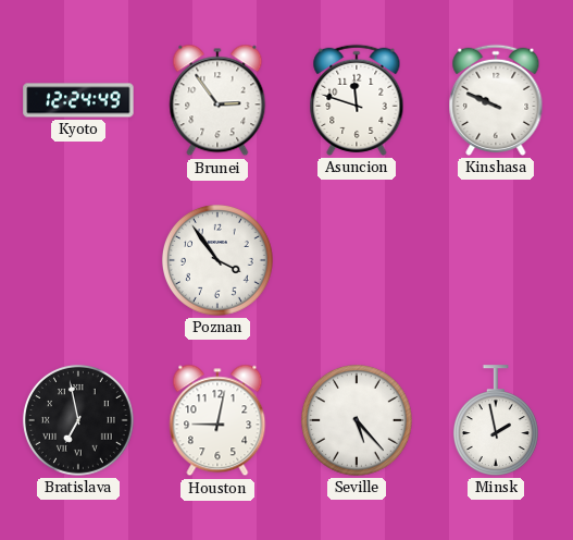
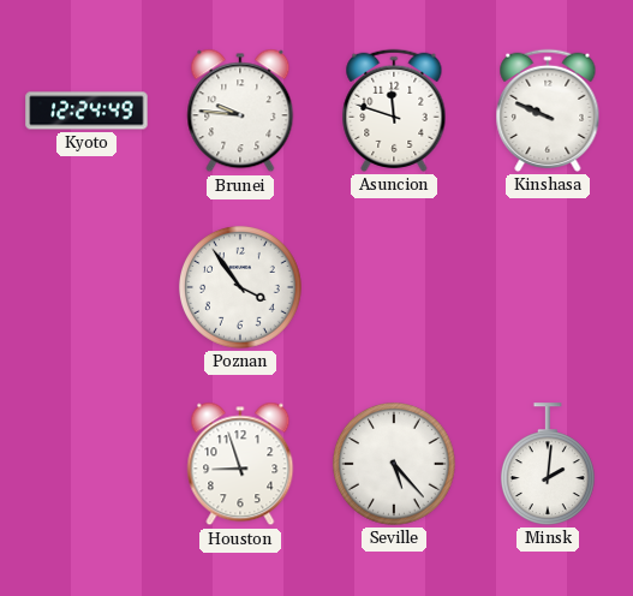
Brunei: 2:54 -> 9:46
Bratislava: 6:58 -> none
Houston: 9:02 -> 8:57
Minsk: 1:58 -> 2:01
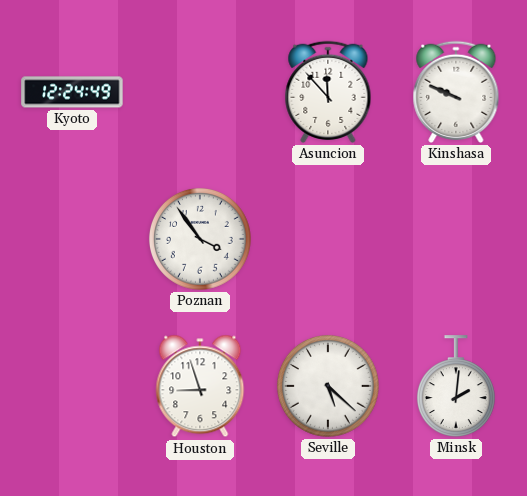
Brunei: 9:46 -> none
Asuncion: 11:48 -> 11:53
Seville: 5:23 -> 5:22
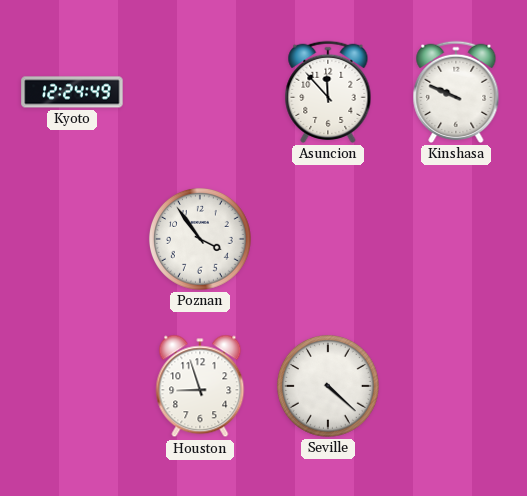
Seville: 5:22 -> 4:22
Minsk: 2:01 -> none
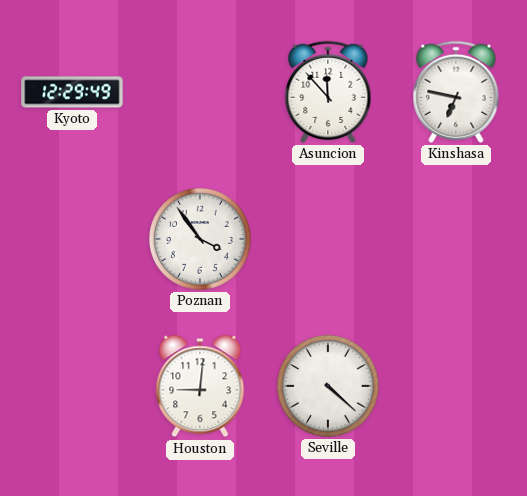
Kyoto: 12:24 -> 12:29
Kinshasa: 9:49 -> 6:47
Houston: 8:57 -> 9:01
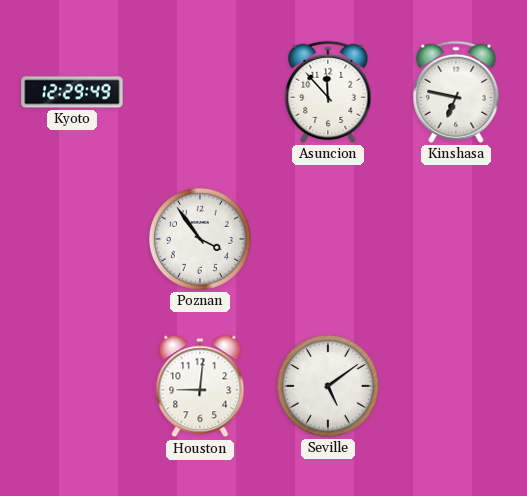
Seville: 4:22 -> 5:09
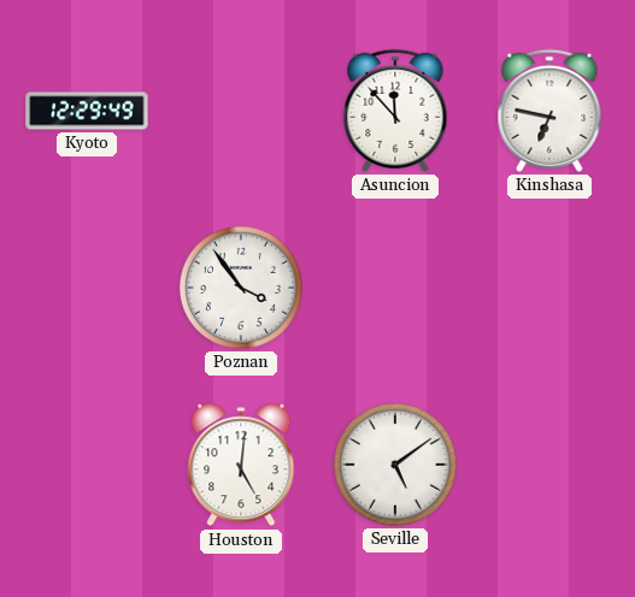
Houston: 9:01 -> 5:01
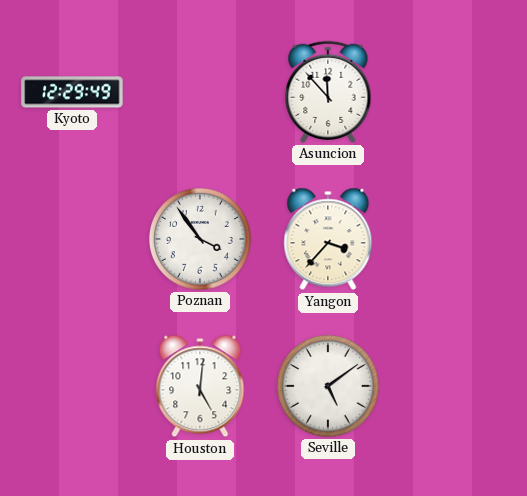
Kinshasa: 6:47 -> none
Yangon: none -> 3:37
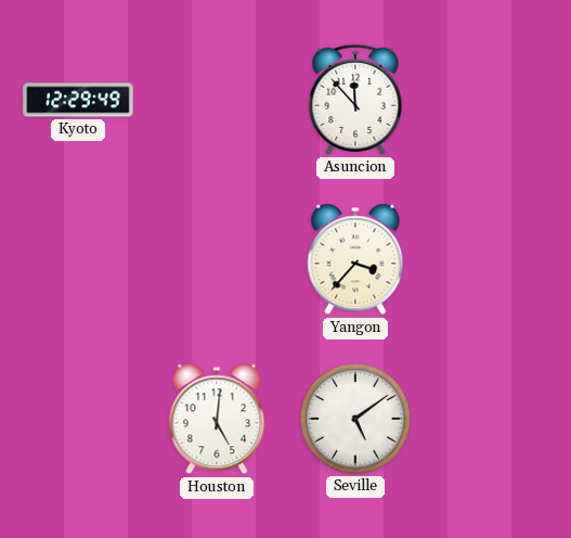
Poznan: 3:54 -> none
